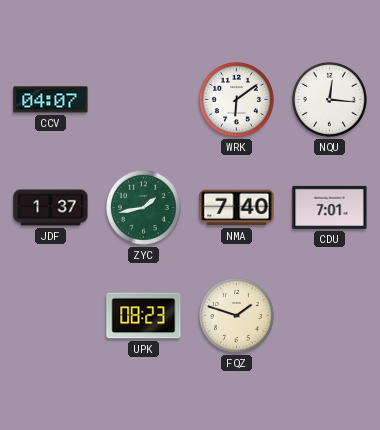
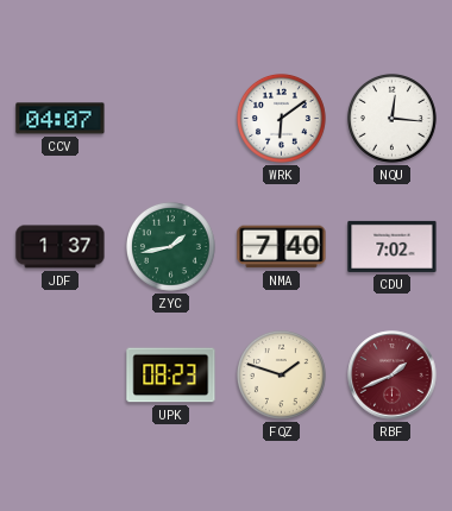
CDU: 7:01 -> 7:02
RBF: none -> 1:41
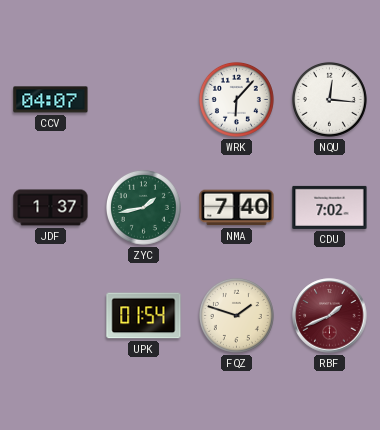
WRK: 6:09 -> 6:07
UPK: 08:23 -> 01:54
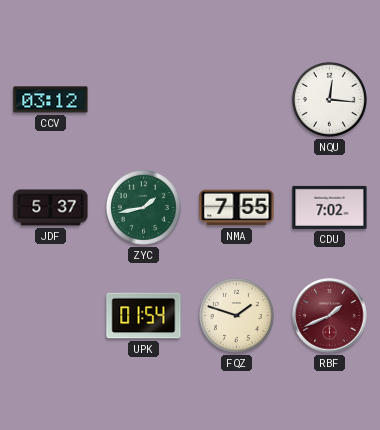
CCV: 04:07 -> 03:12
WRK: 6:07 -> none
JDF: 1:37 -> 5:37
NMA: 7:40 -> 7:55
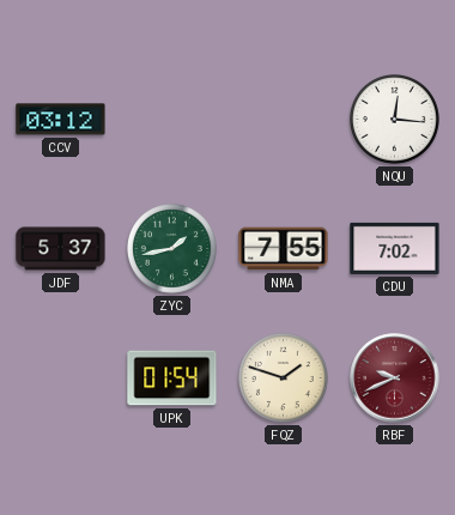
RBF: 1:41 -> 9:41
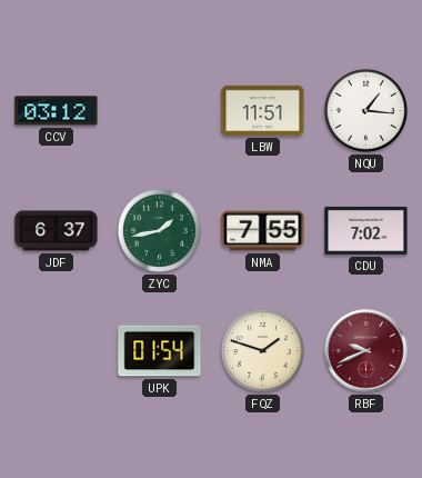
LBW: none -> 11:51
NQU: 12:16 -> 1:16
JDF: 5:37 -> 6:37
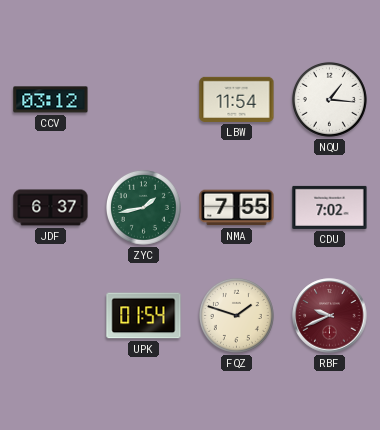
LBW: 11:51 -> 11:54
